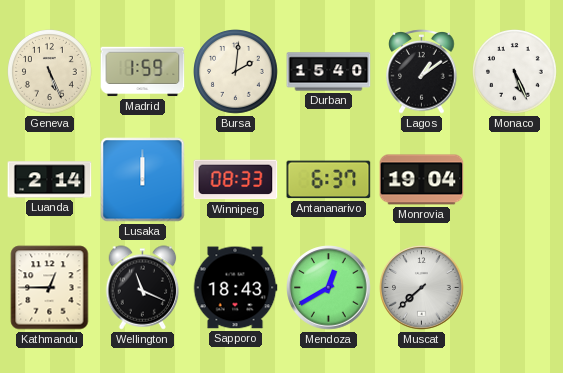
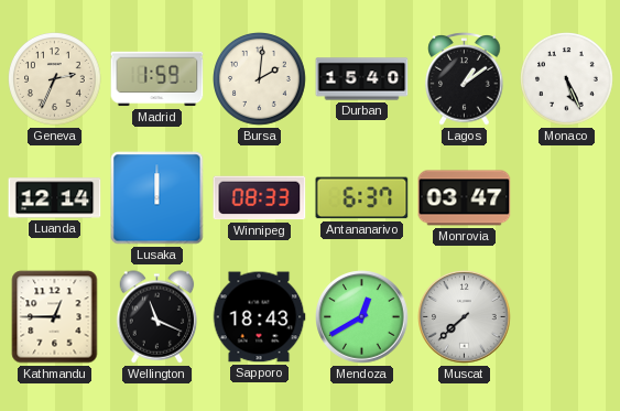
Geneva: 5:26 -> 2:34
Luanda: 2:14 -> 12:14
Monrovia: 19:04 -> 03:47
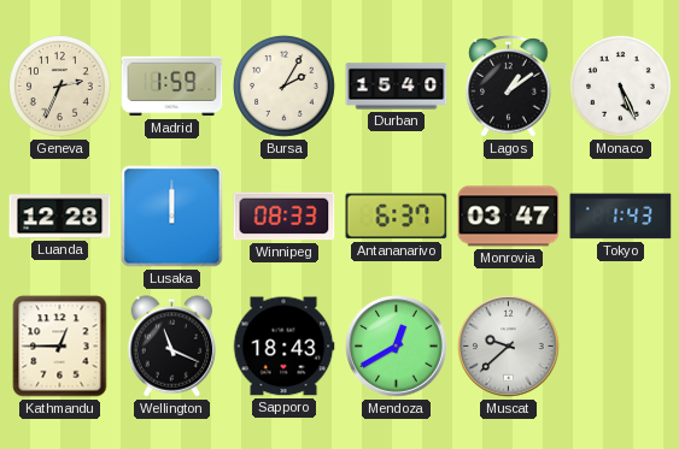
Bursa: 2:01 -> 2:05
Luanda: 12:14 -> 12:28
Tokyo: none -> 1:43
Muscat: 7:38 -> 9:38
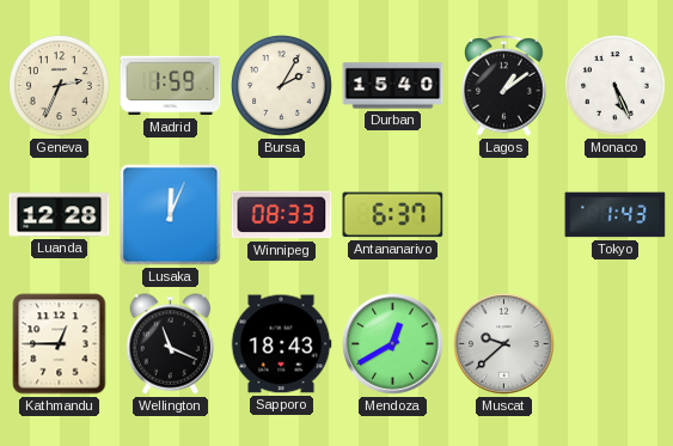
Lusaka: 12:00 -> 12:04
Monrovia: 03:47 -> none
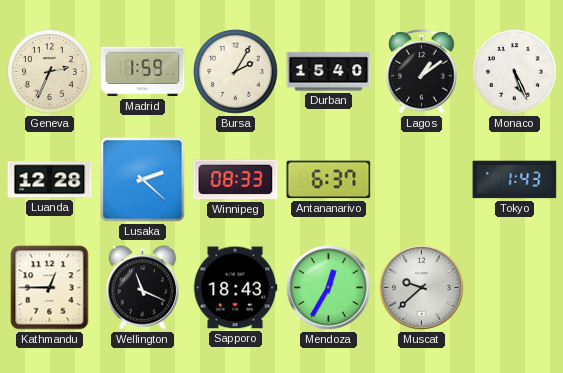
Lusaka: 12:04 -> 2:22
Mendoza: 12:40 -> 12:35
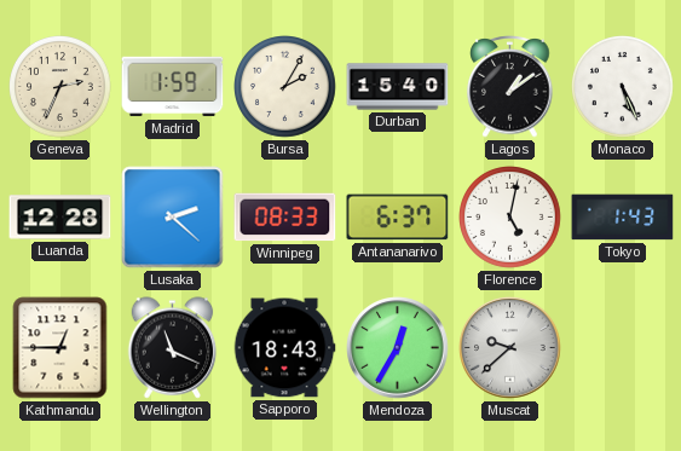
Florence: none -> 5:02
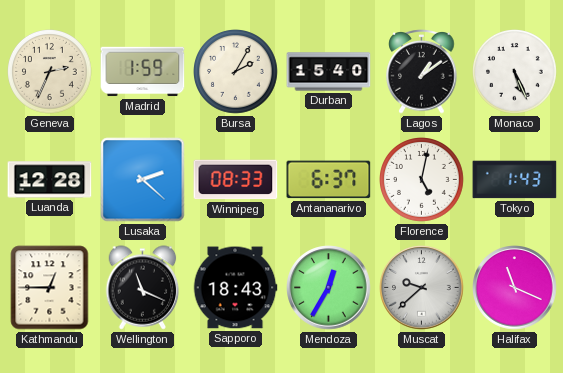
Halifax: none -> 11:19
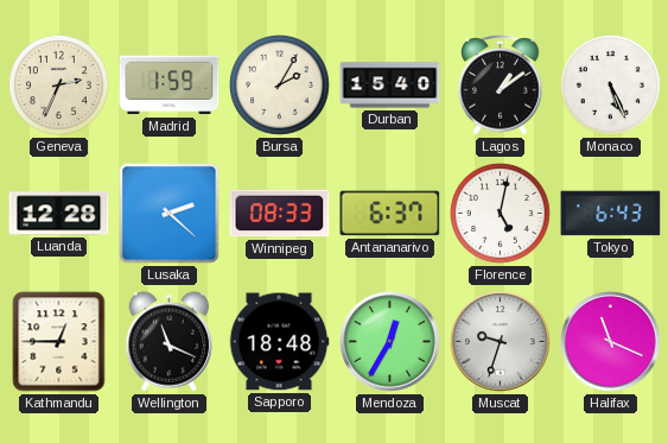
Tokyo: 1:43 -> 6:43
Sapporo: 18:43 -> 18:48
Muscat: 9:38 -> 9:33
